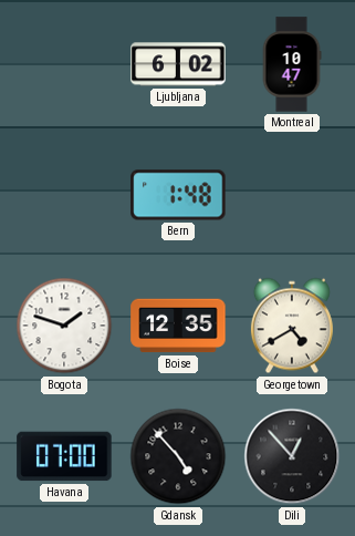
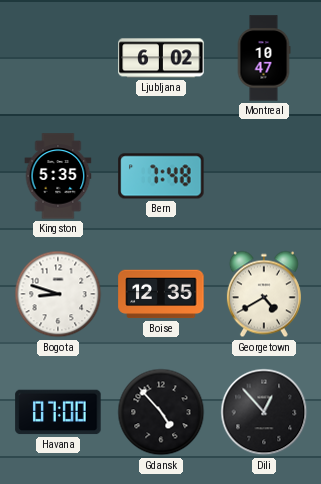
Kingston: none -> 5:35
Bern: 1:48 -> 7:48
Bogota: 1:48 -> 8:48
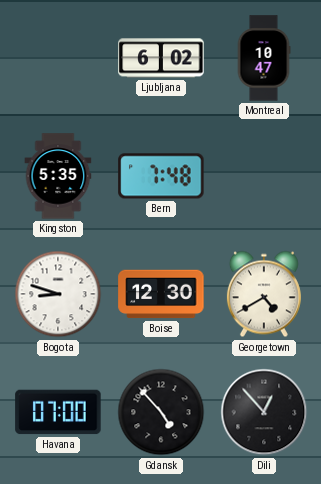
Boise: 12:35 -> 12:30
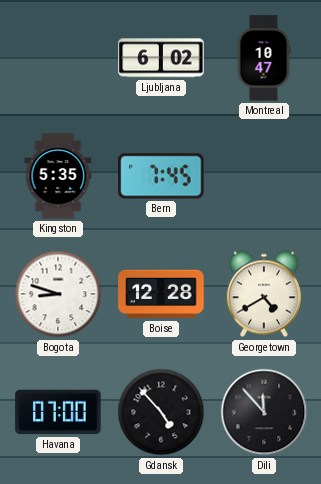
Bern: 7:48 -> 7:45
Boise: 12:30 -> 12:28
Dili: 12:53 -> 11:53
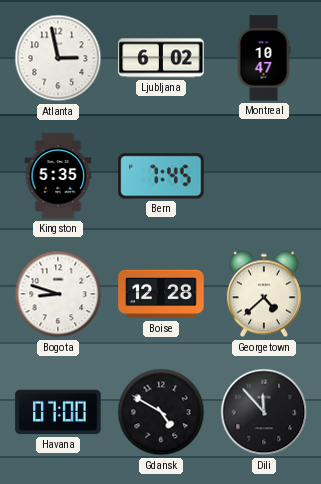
Atlanta: none -> 2:58
Georgetown: 4:40 -> 4:38
Gdansk: 4:53 -> 4:50
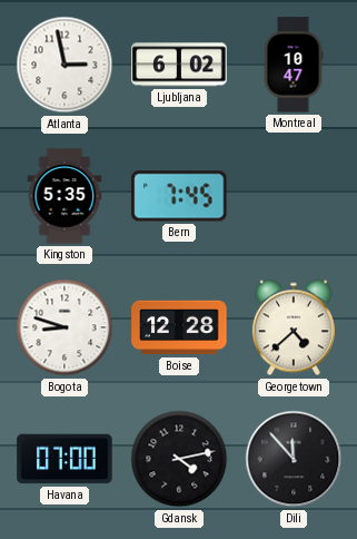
Gdansk: 4:50 -> 4:13
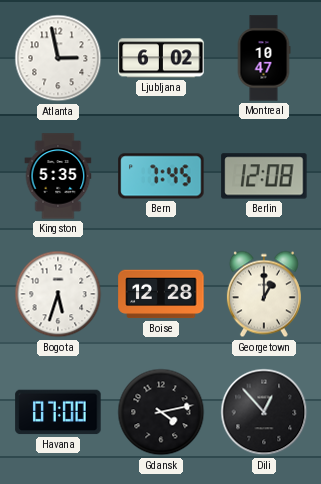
Berlin: none -> 12:08
Bogota: 8:48 -> 5:33
Georgetown: 4:38 -> 1:00
Dili: 11:53 -> 12:53
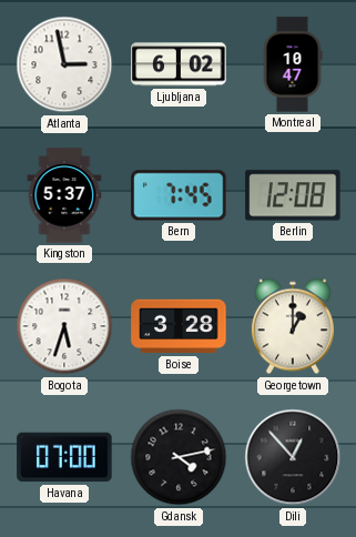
Kingston: 5:35 -> 5:37
Boise: 12:28 -> 3:28
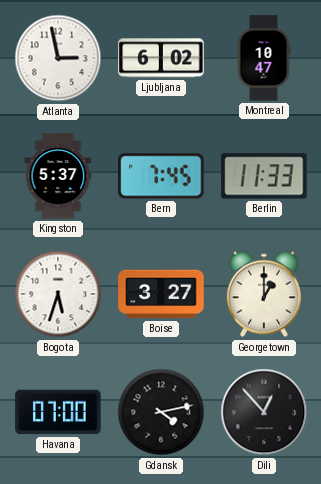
Berlin: 12:08 -> 11:33
Boise: 3:28 -> 3:27
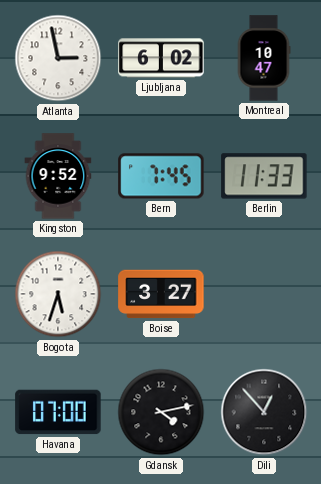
Kingston: 5:37 -> 9:52
Georgetown: 1:00 -> none
